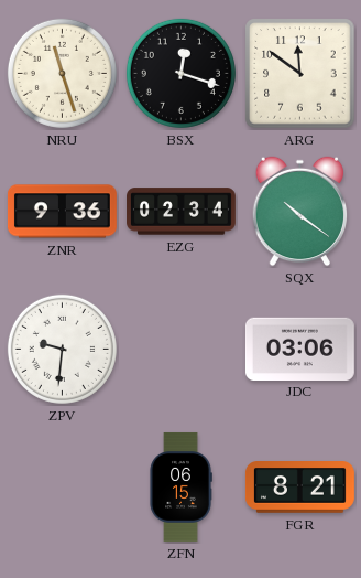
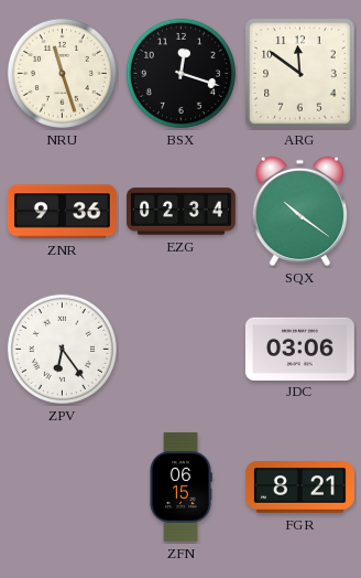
ZPV: 9:31 -> 6:24
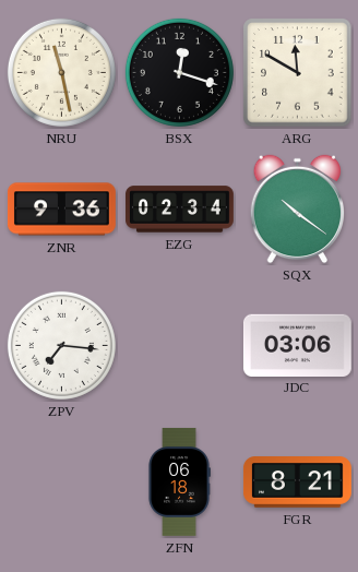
NRU: 11:27 -> 11:28
ARG: 11:51 -> 11:50
ZPV: 6:24 -> 7:16
ZFN: 06:15 -> 06:18
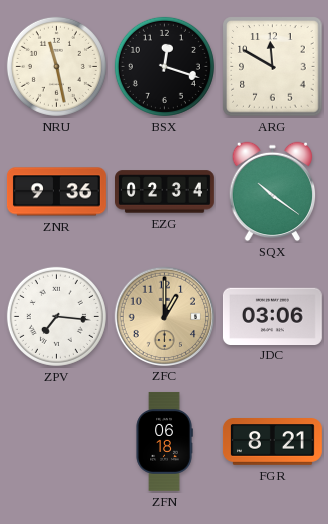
ZFC: none -> 1:00
